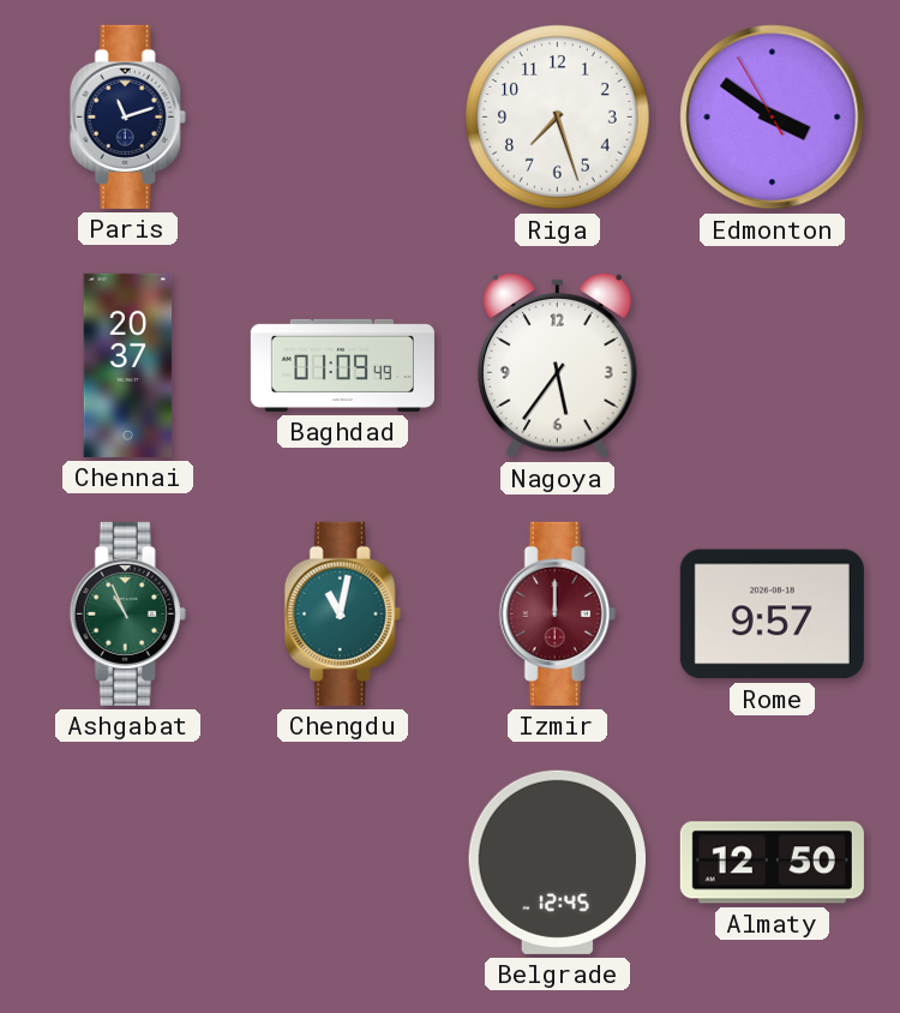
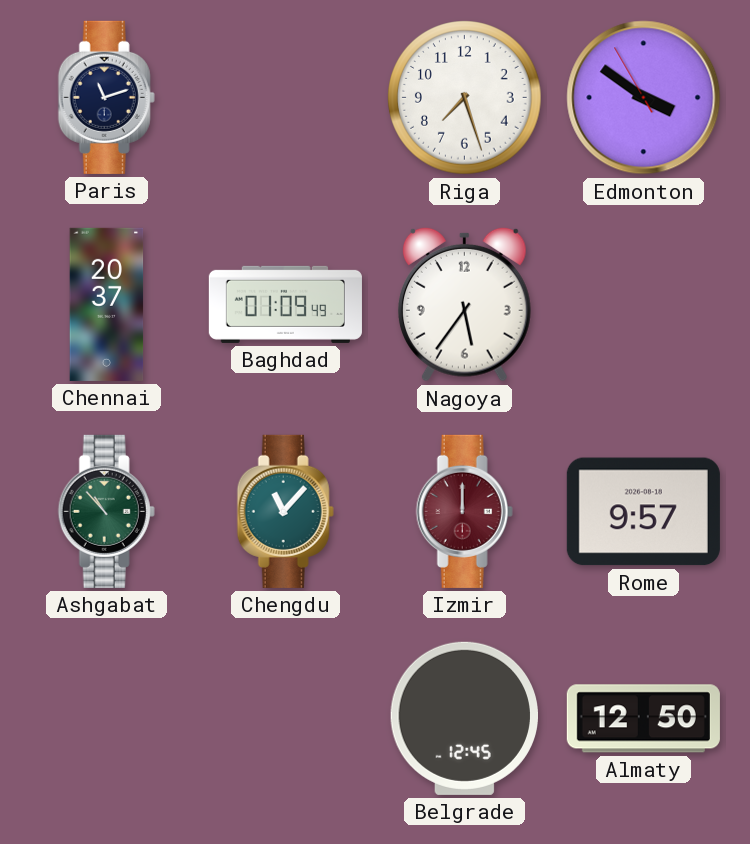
Ashgabat: 10:56 -> 10:53
Chengdu: 11:02 -> 11:07
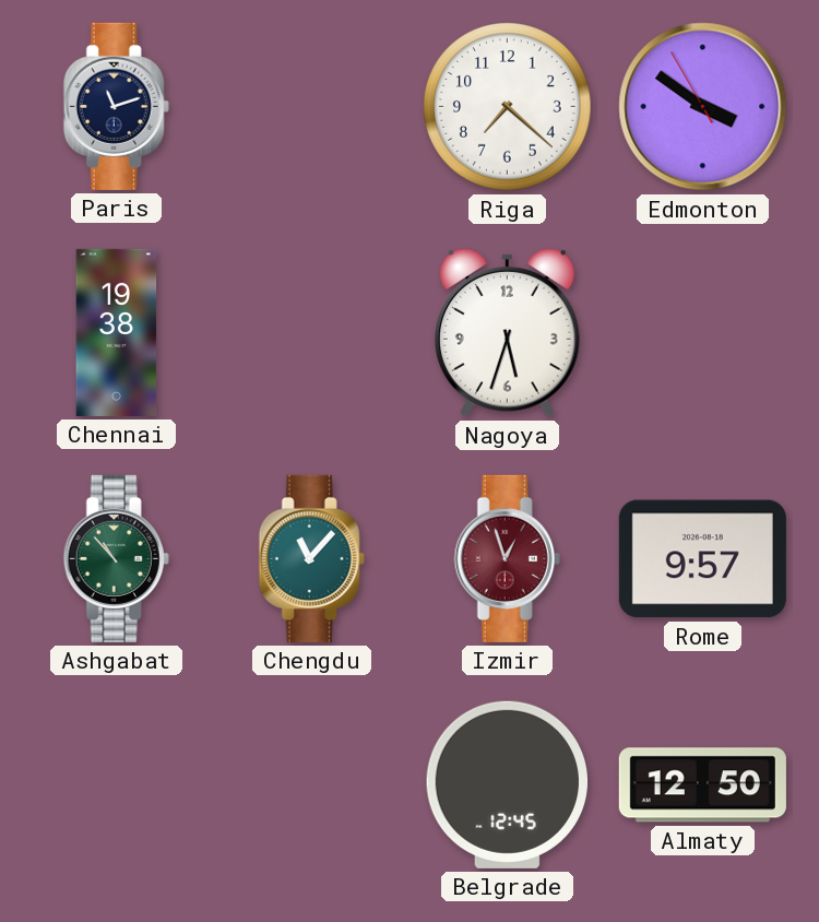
Riga: 7:27 -> 7:22
Chennai: 20:37 -> 19:38
Baghdad: 01:09 -> none
Nagoya: 5:36 -> 5:33
Izmir: 12:00 -> 12:57
